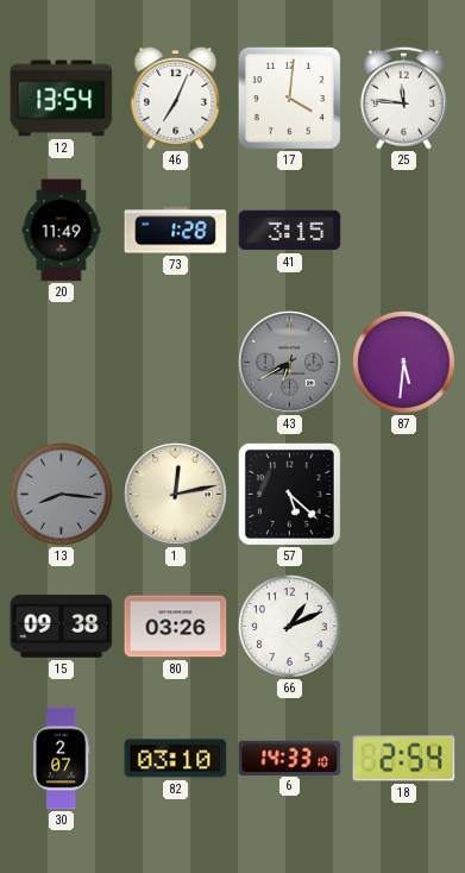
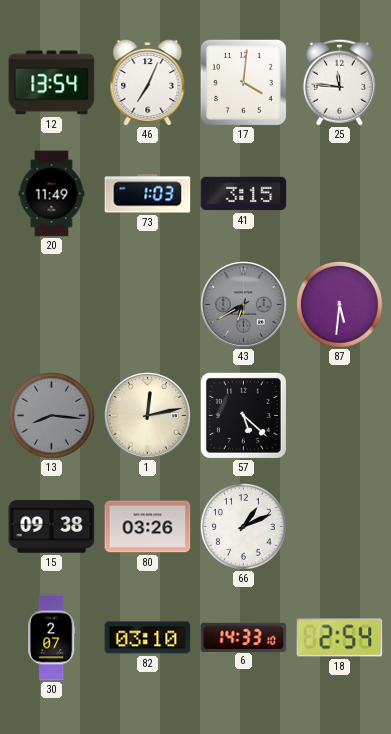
73: 1:28 -> 1:03
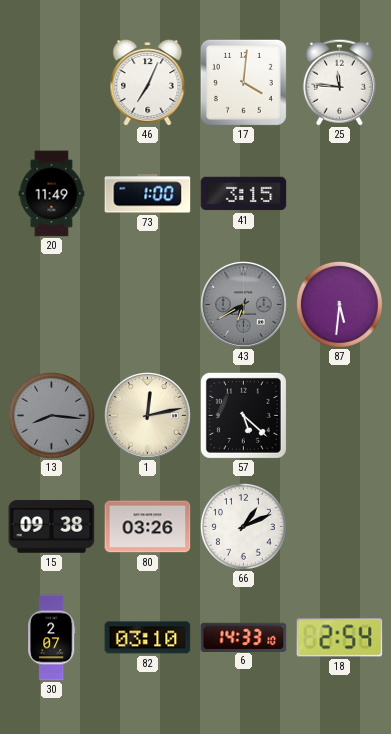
12: 13:54 -> none
73: 1:03 -> 1:00
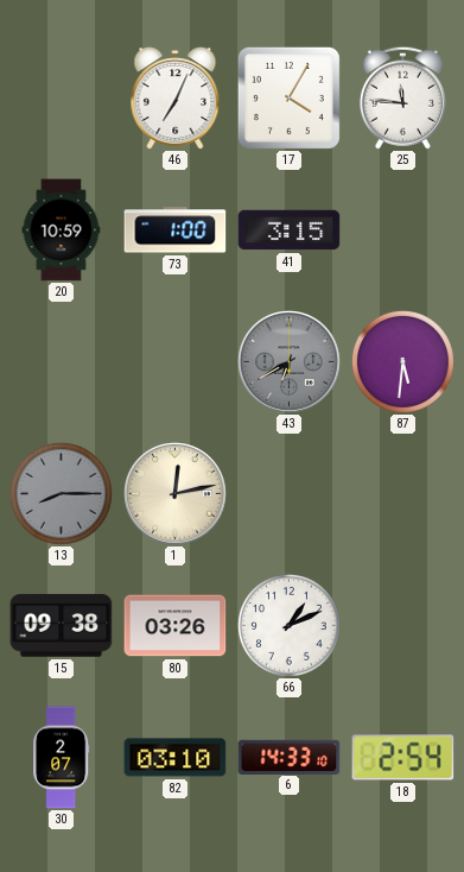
17: 4:01 -> 4:05
20: 11:49 -> 10:59
13: 8:16 -> 8:15
57: 5:22 -> none
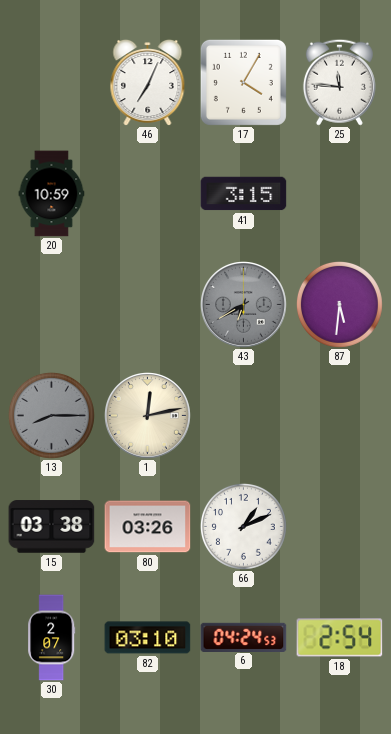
73: 1:00 -> none
15: 09:38 -> 03:38
6: 14:33 -> 04:24
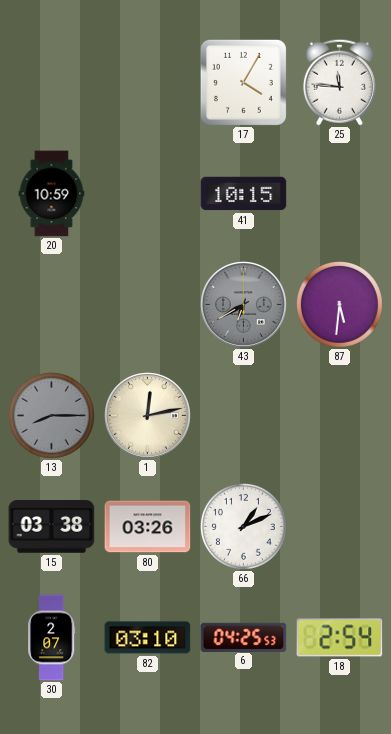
46: 7:04 -> none
41: 3:15 -> 10:15
6: 04:24 -> 04:25
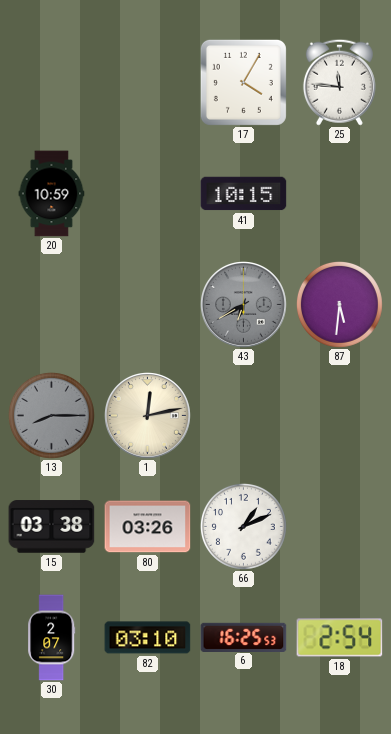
6: 04:25 -> 16:25
